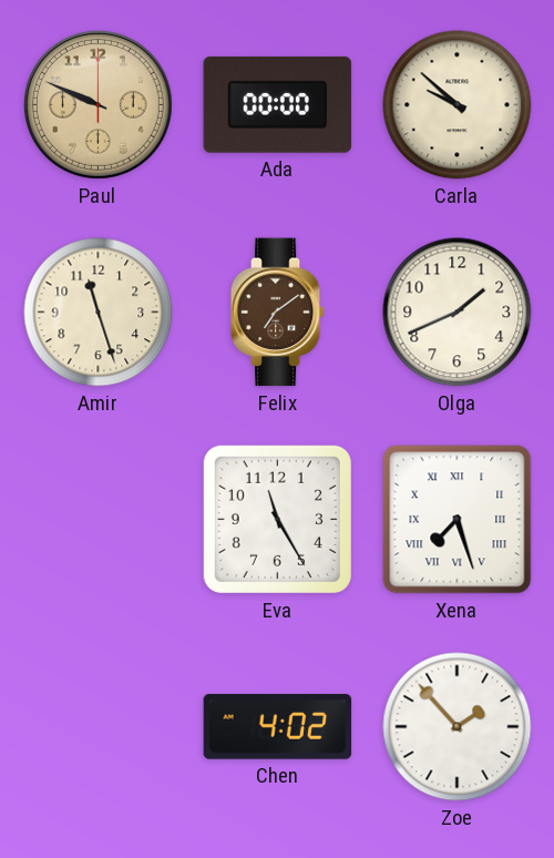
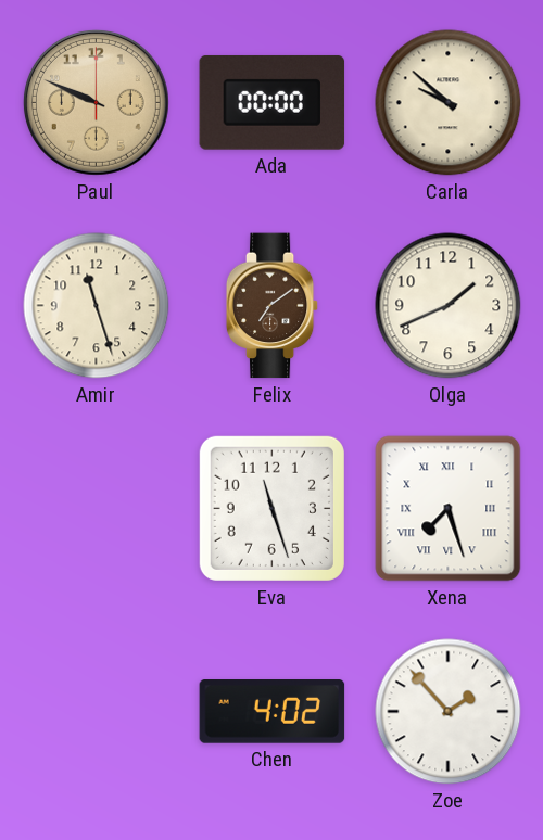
Eva: 11:25 -> 11:27
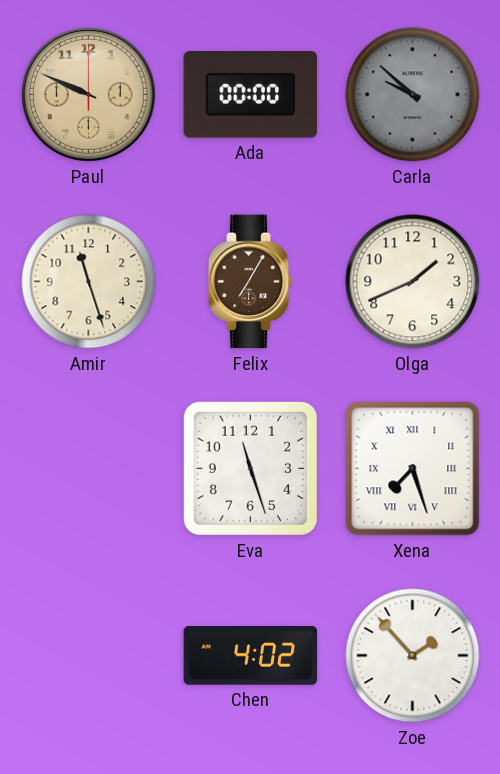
Carla dial: cream -> grey
Felix: 7:09 -> 7:05
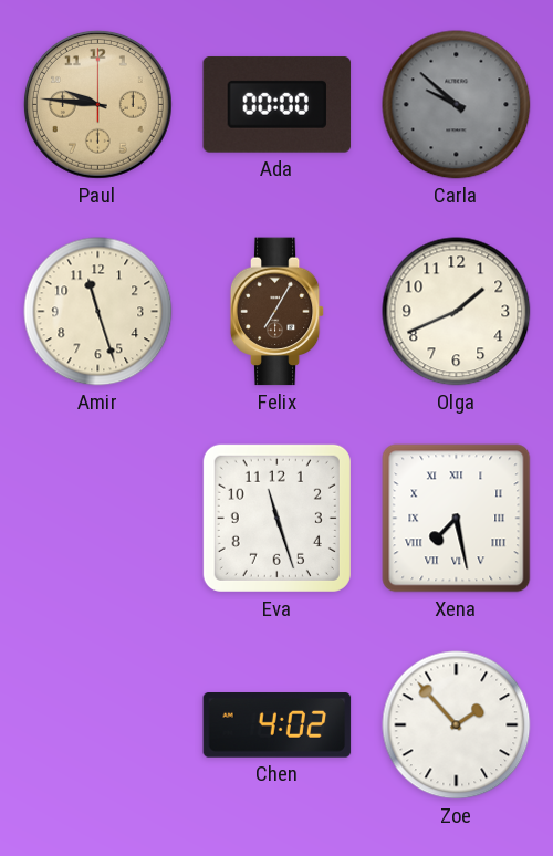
Paul: 9:49 -> 9:46
Xena: 7:27 -> 7:28
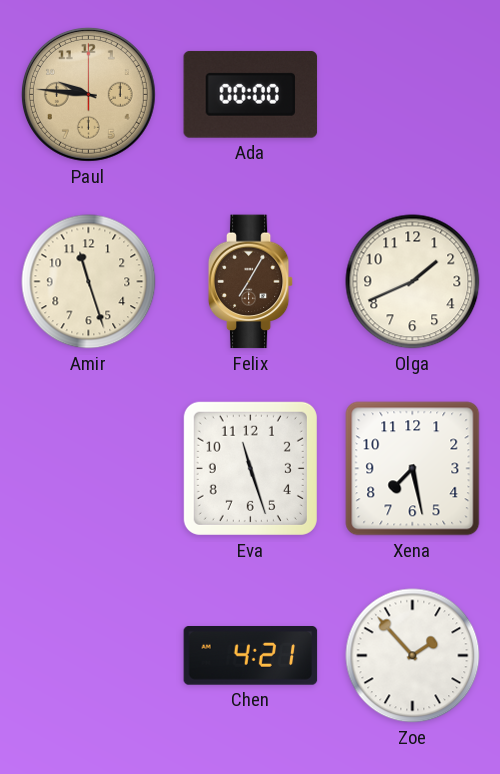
Carla: 9:52 -> none
Xena numerals: Roman -> Arabic
Chen: 4:02 -> 4:21
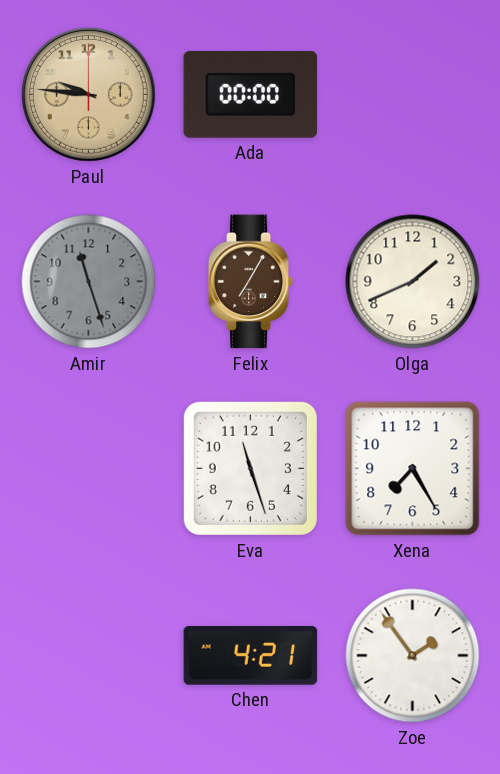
Amir dial: cream -> grey
Xena: 7:28 -> 7:25
Zoe: 1:53 -> 1:54
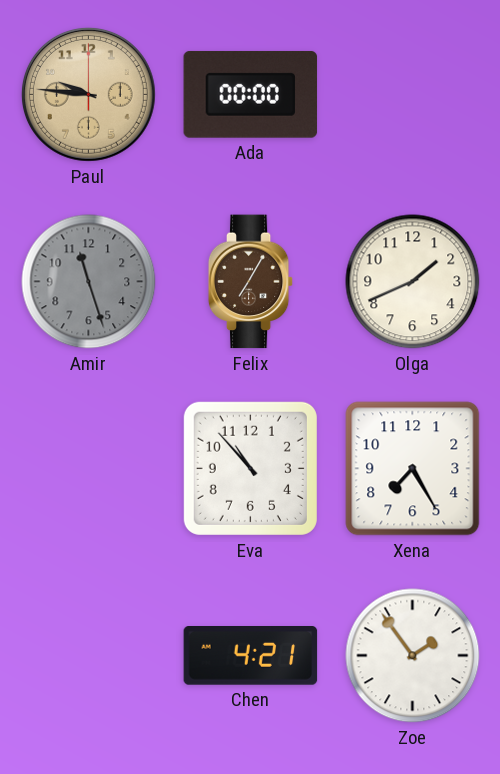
Eva: 11:27 -> 10:53
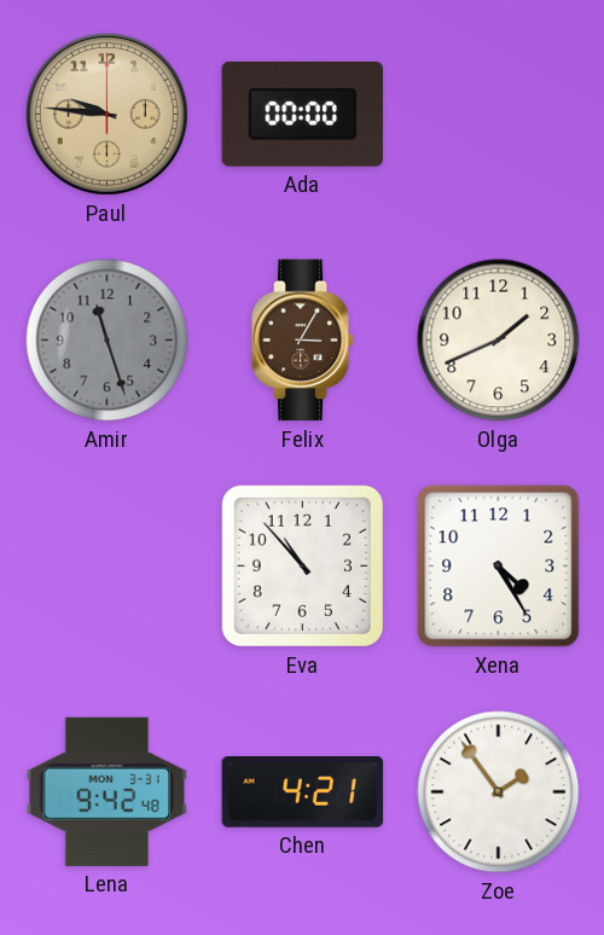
Felix: 7:05 -> 3:05
Xena: 7:25 -> 4:25
Lena: none -> 9:42
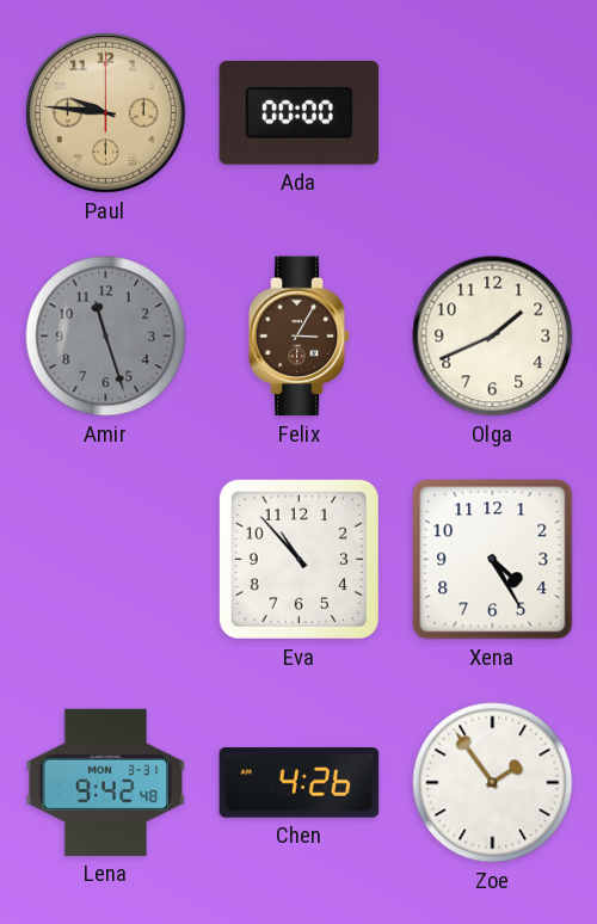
Chen: 4:21 -> 4:26
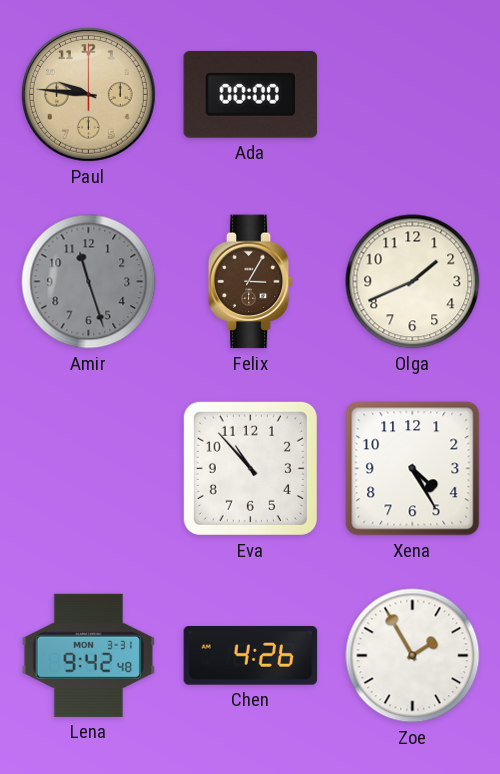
Zoe: 1:54 -> 1:55
